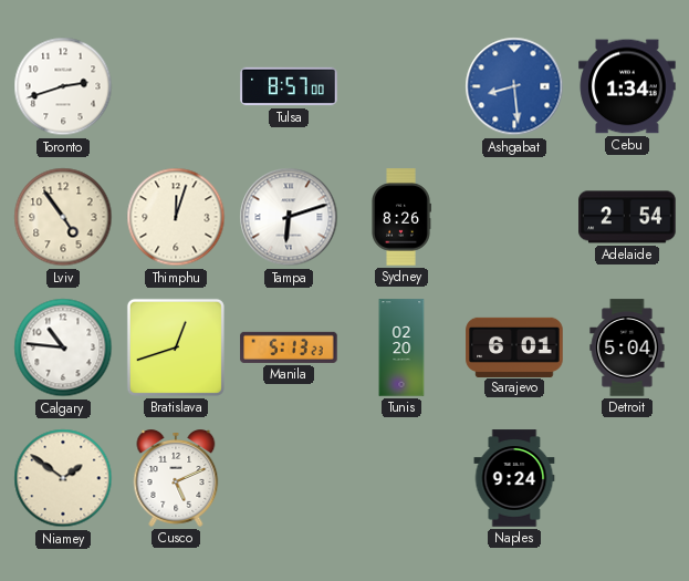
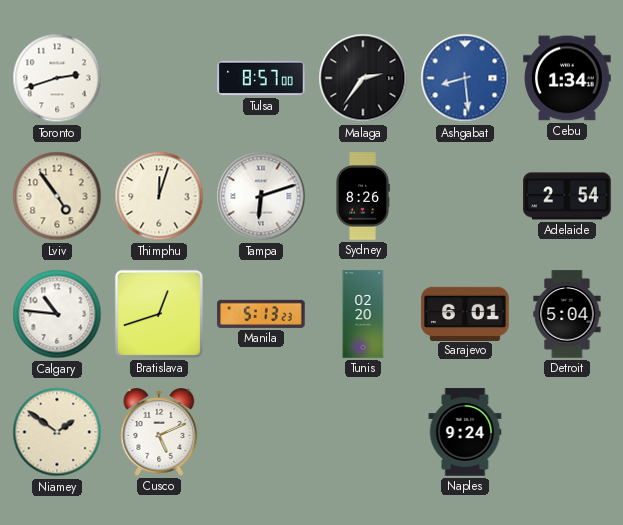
Malaga: none -> 2:36
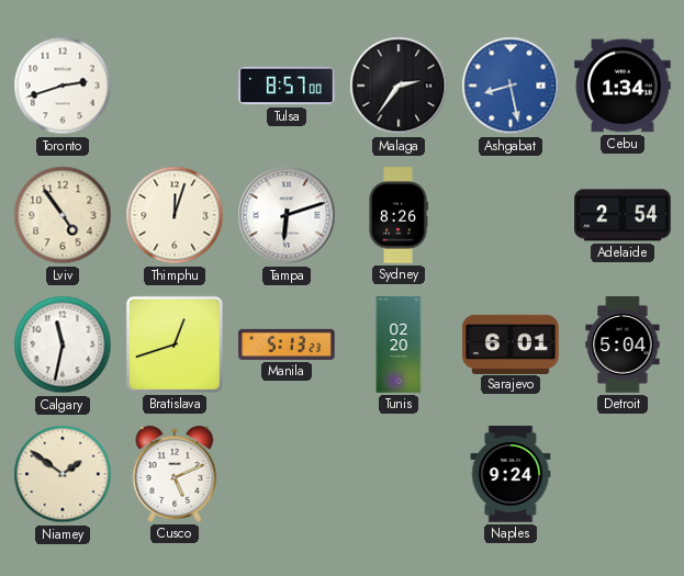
Ashgabat: 8:29 -> 8:28
Calgary: 10:46 -> 11:32
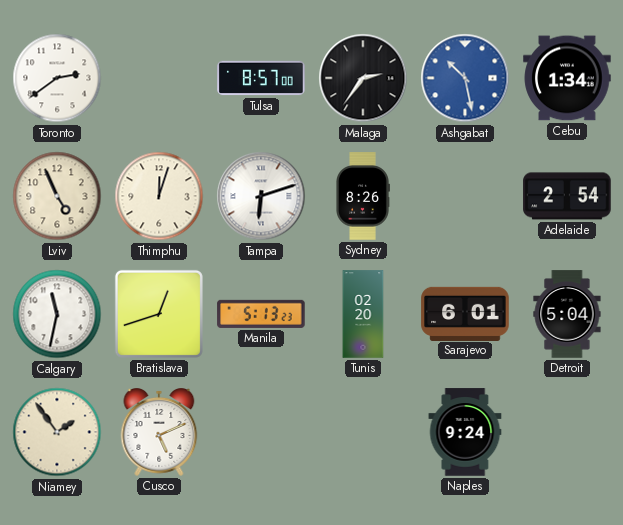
Toronto: 2:42 -> 2:39
Ashgabat: 8:28 -> 10:28
Lviv: 4:54 -> 4:56
Niamey: 1:51 -> 1:54
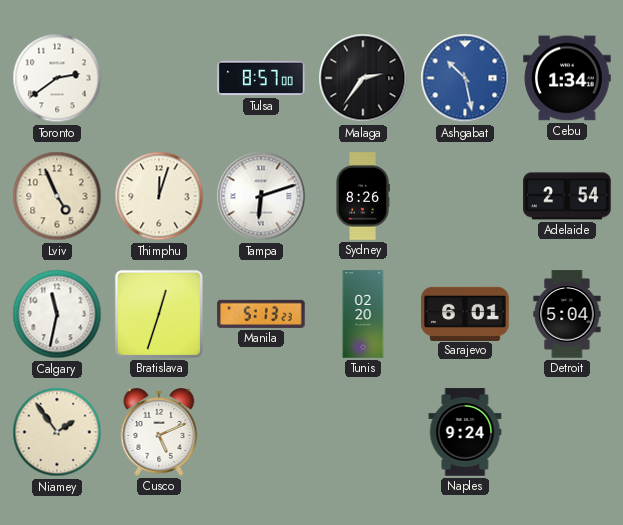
Bratislava: 12:42 -> 12:33
